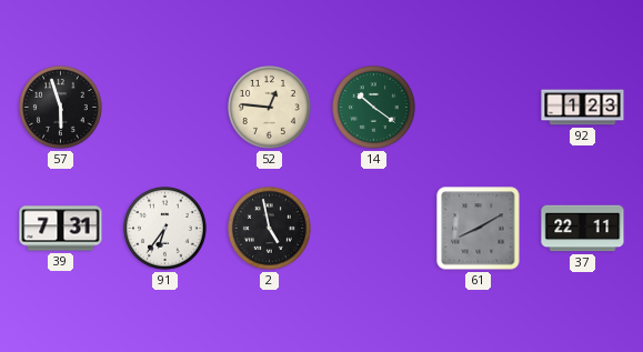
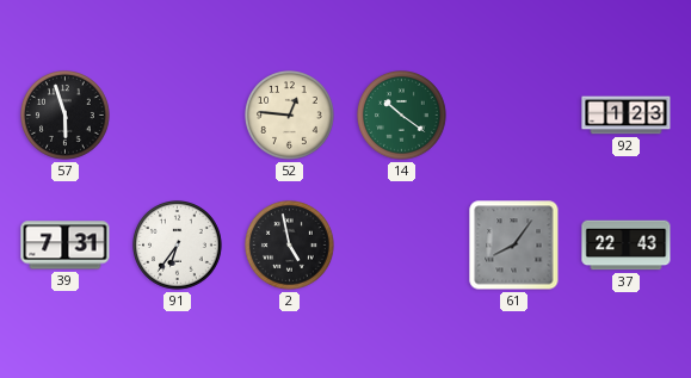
61: 8:10 -> 8:06
37: 22:11 -> 22:43
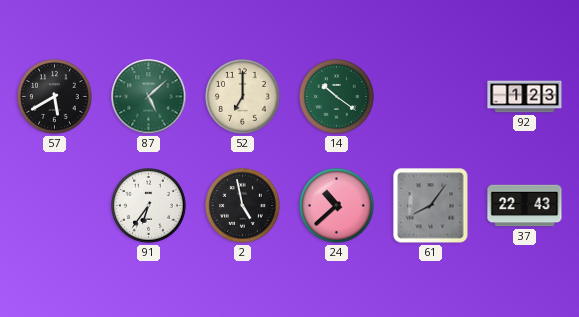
57: 5:57 -> 5:40
87: none -> 5:08
52: 12:46 -> 7:00
39: 7:31 -> none
24: none -> 10:38
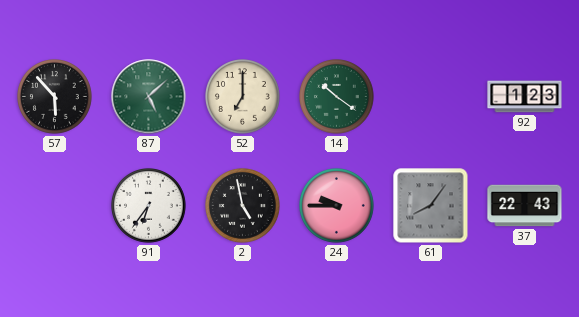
57: 5:40 -> 5:53
24: 10:38 -> 9:45
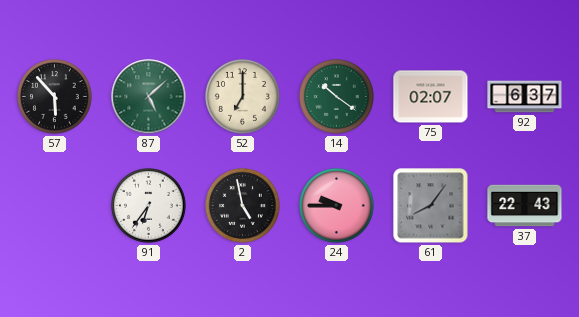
75: none -> 02:07
92: 1:23 -> 6:37
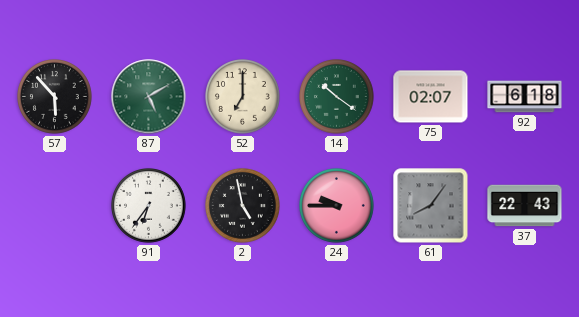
87: 5:08 -> 5:10
92: 6:37 -> 6:18
